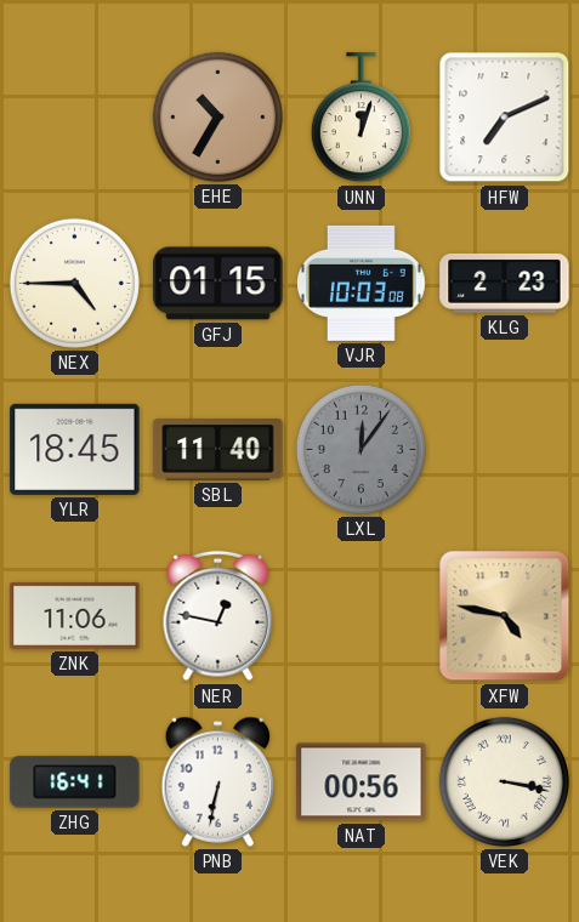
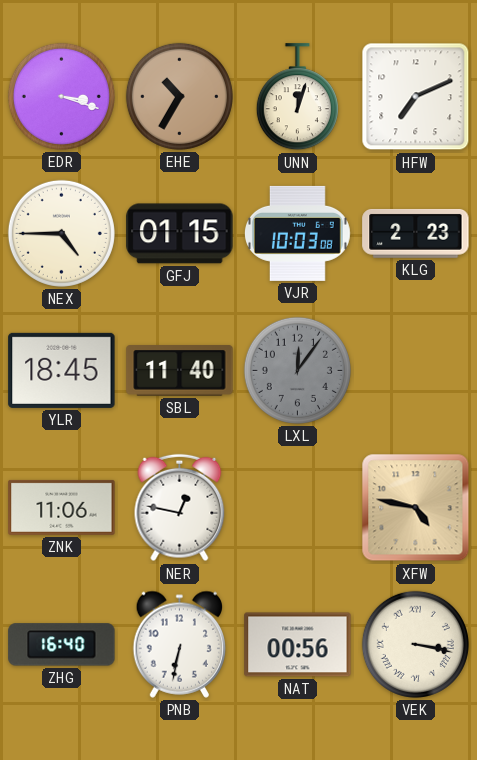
EDR: none -> 3:18
ZHG: 16:41 -> 16:40
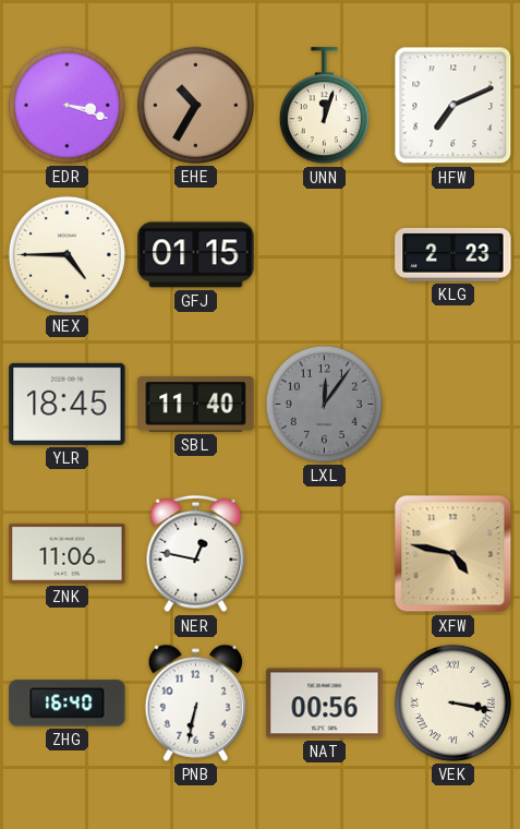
VJR: 10:03 -> none
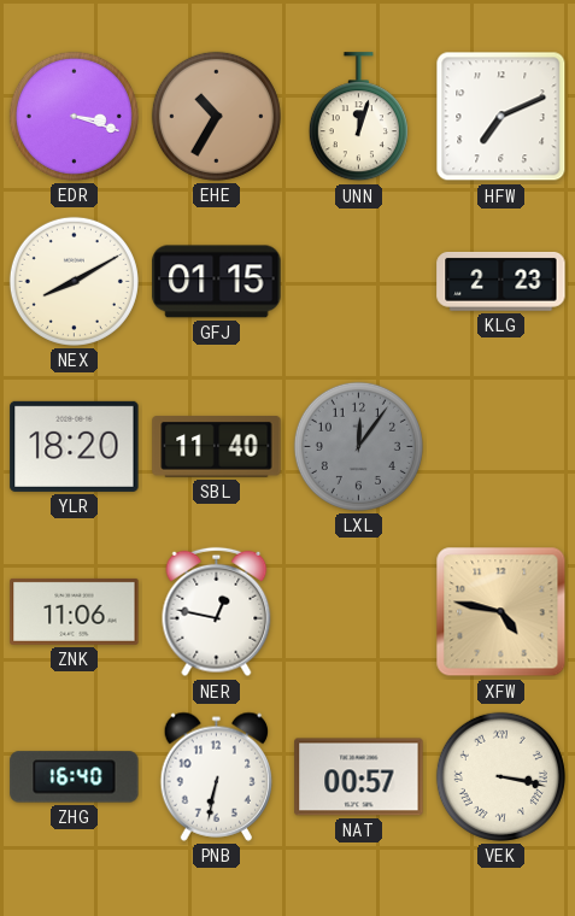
NEX: 4:45 -> 8:10
YLR: 18:45 -> 18:20
NAT: 00:56 -> 00:57
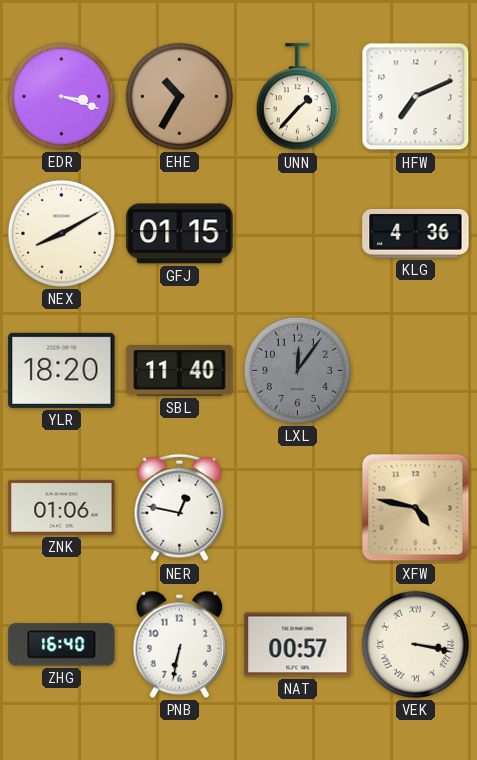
UNN: 12:03 -> 1:37
KLG: 2:23 -> 4:36
ZNK: 11:06 -> 01:06
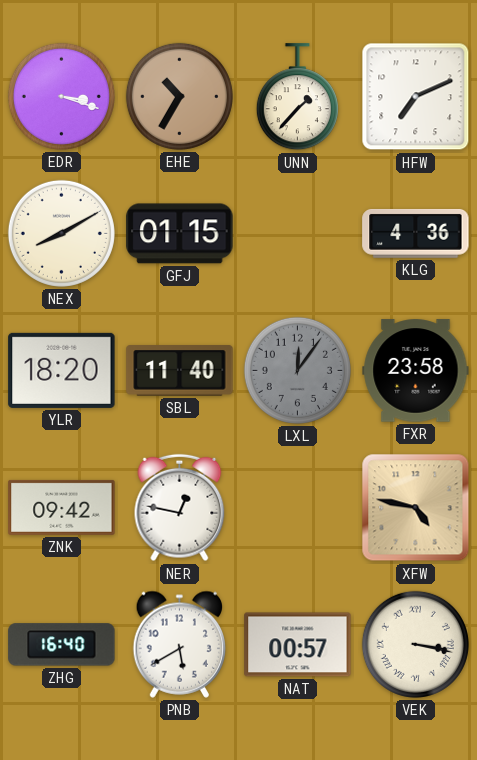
FXR: none -> 23:58
ZNK: 01:06 -> 09:42
PNB: 6:32 -> 5:40
